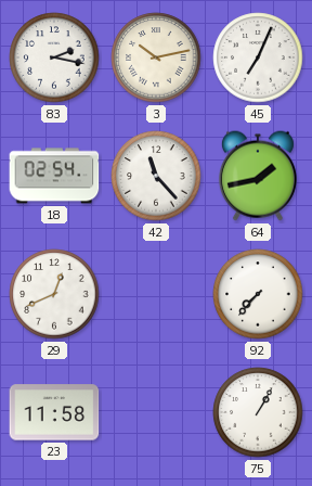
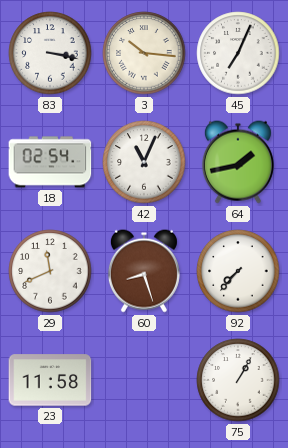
83: 2:17 -> 3:17
3: 10:13 -> 10:16
42: 11:23 -> 11:04
29: 12:41 -> 11:41
60: none -> 8:27
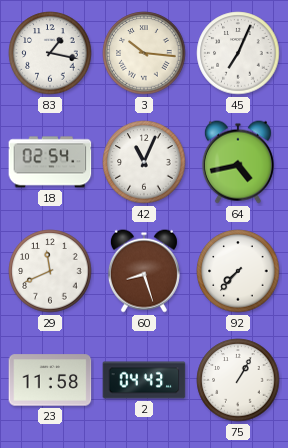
83: 3:17 -> 1:17
64: 1:43 -> 4:43
2: none -> 04:43
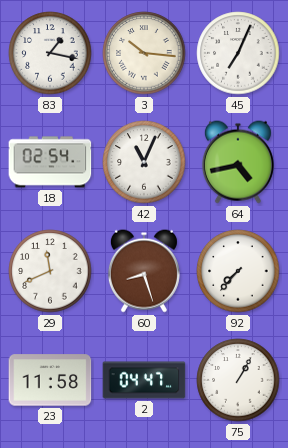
2: 04:43 -> 04:47
